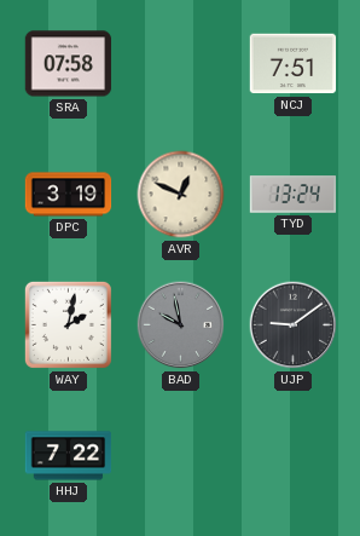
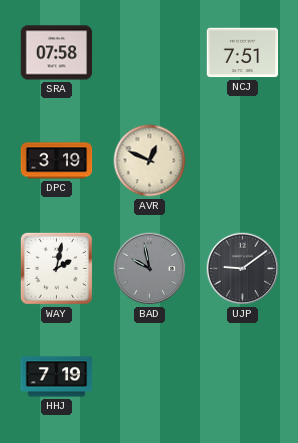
TYD: 13:24 -> none
HHJ: 7:22 -> 7:19
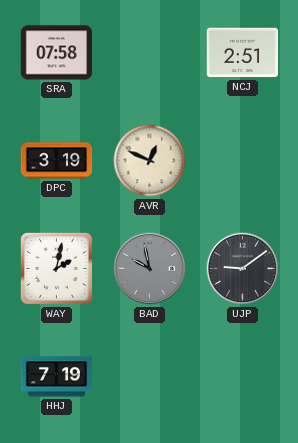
NCJ: 7:51 -> 2:51
